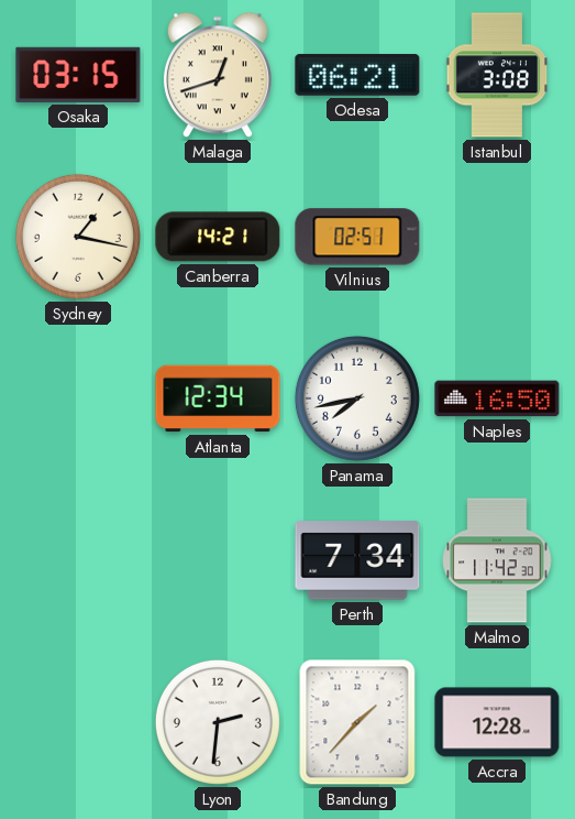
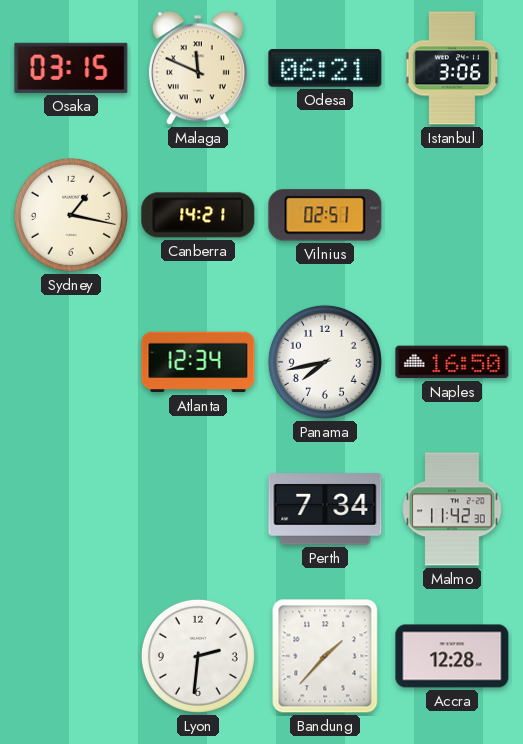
Malaga: 12:42 -> 11:49
Istanbul: 3:08 -> 3:06
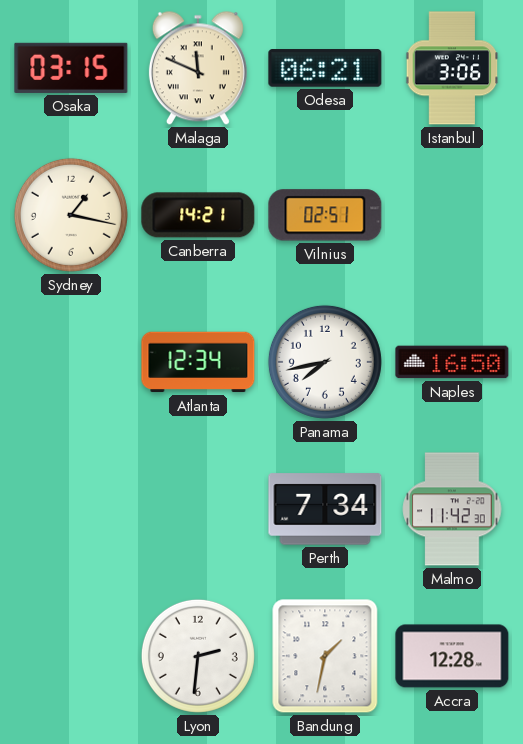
Bandung: 1:37 -> 1:32
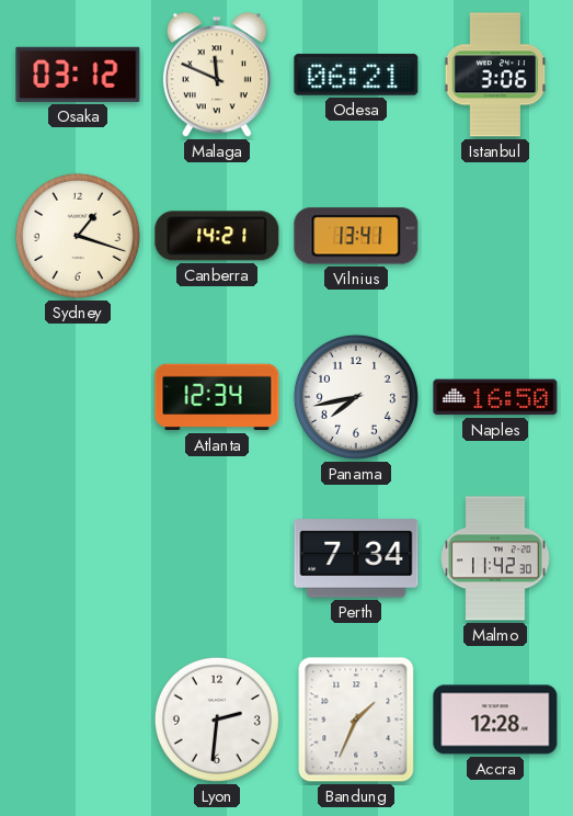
Osaka: 03:15 -> 03:12
Sydney: 1:17 -> 1:18
Vilnius: 02:51 -> 13:41
Bandung: 1:32 -> 1:34
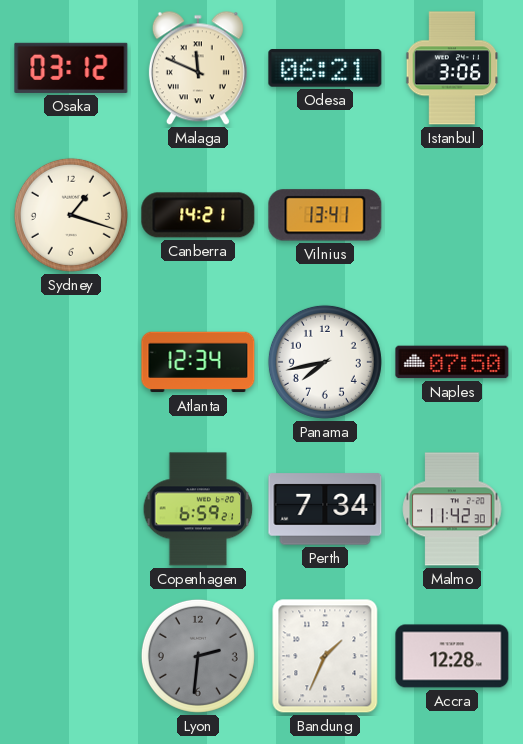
Naples: 16:50 -> 07:50
Copenhagen: none -> 6:59
Lyon dial: white -> grey
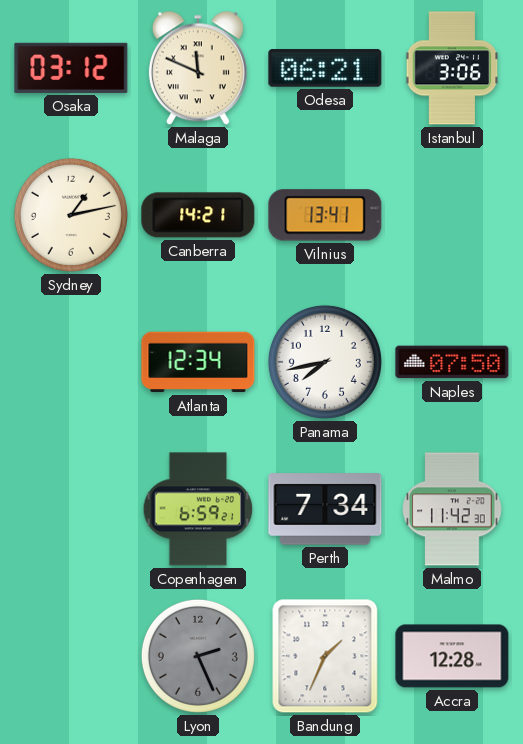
Sydney: 1:18 -> 1:13
Lyon: 2:31 -> 2:26
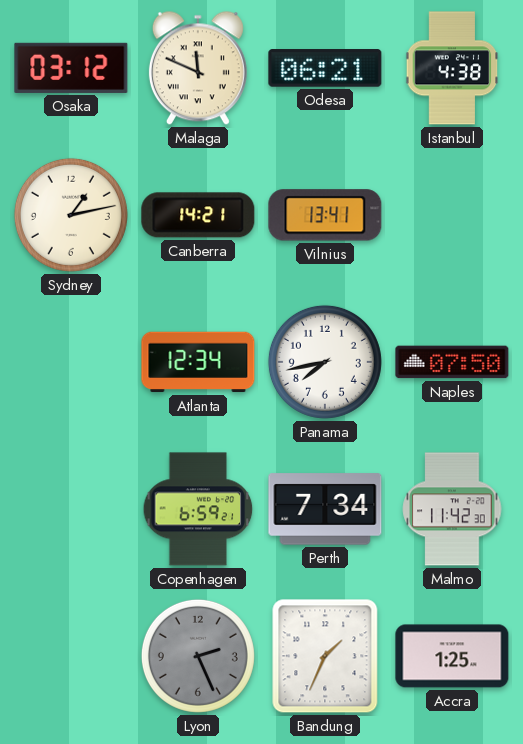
Istanbul: 3:06 -> 4:38
Accra: 12:28 -> 1:25
